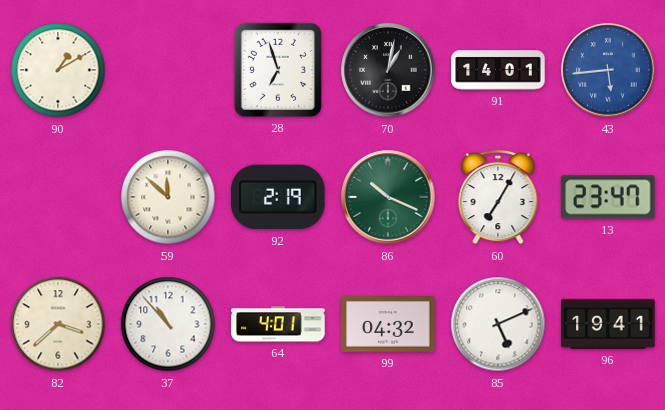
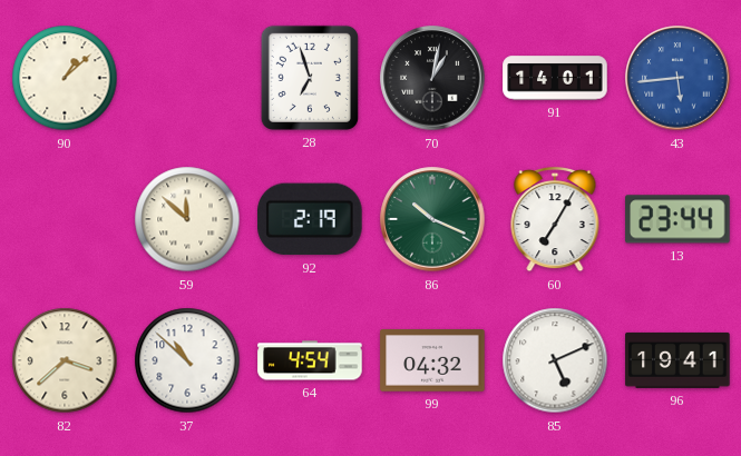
90: 1:10 -> 1:08
13: 23:47 -> 23:44
37: 10:53 -> 10:52
64: 4:01 -> 4:54
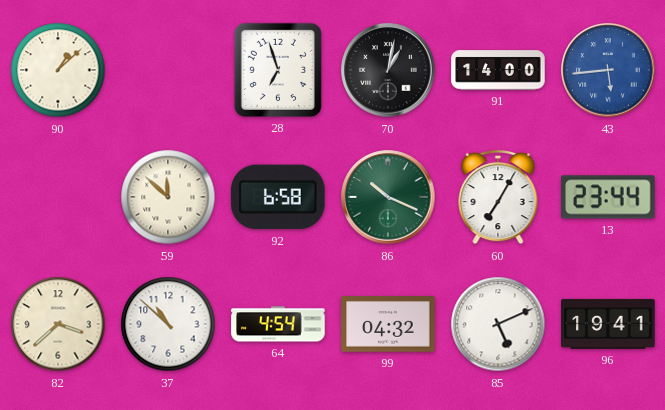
91: 14:01 -> 14:00
92: 2:19 -> 6:58
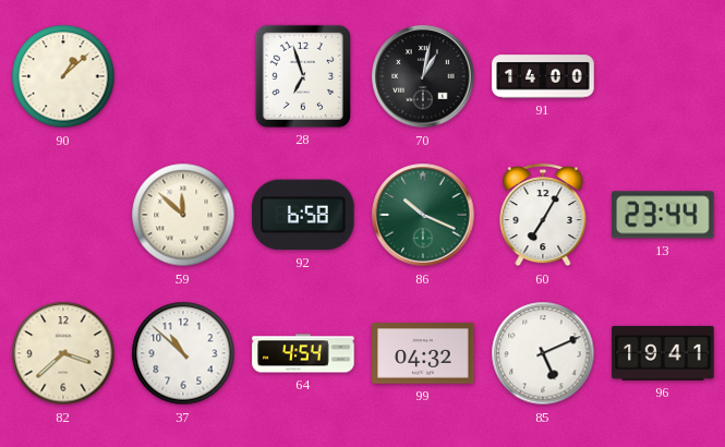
43: 5:44 -> none
